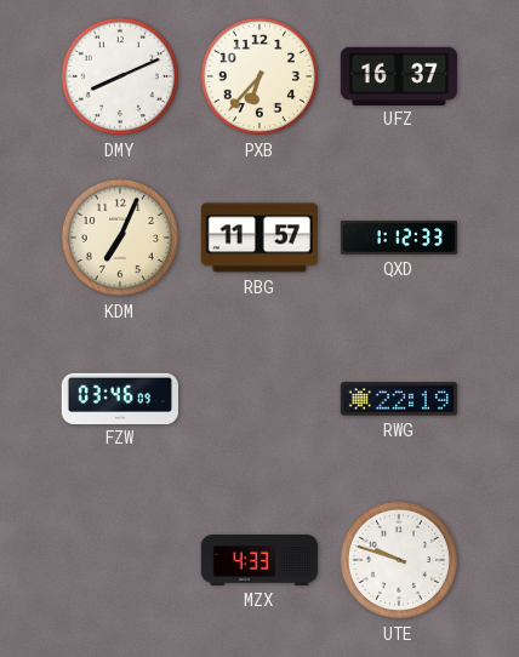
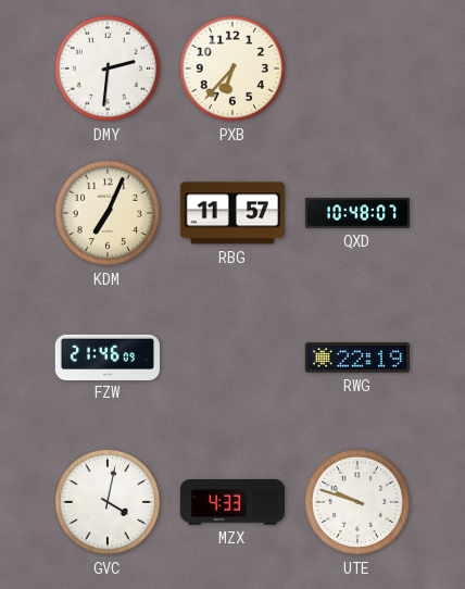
DMY: 8:11 -> 2:31
UFZ: 16:37 -> none
QXD: 1:12 -> 10:48
FZW: 03:46 -> 21:46
GVC: none -> 4:02
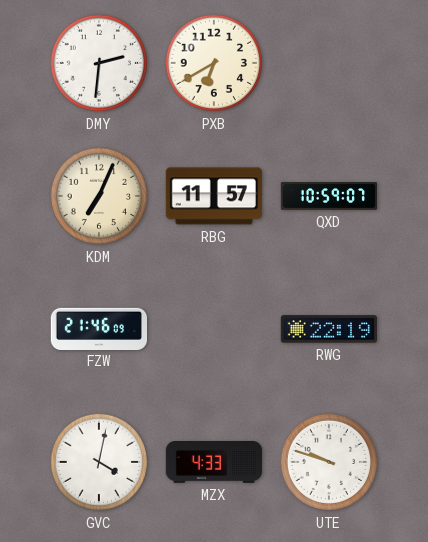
PXB: 6:37 -> 6:40
QXD: 10:48 -> 10:59
